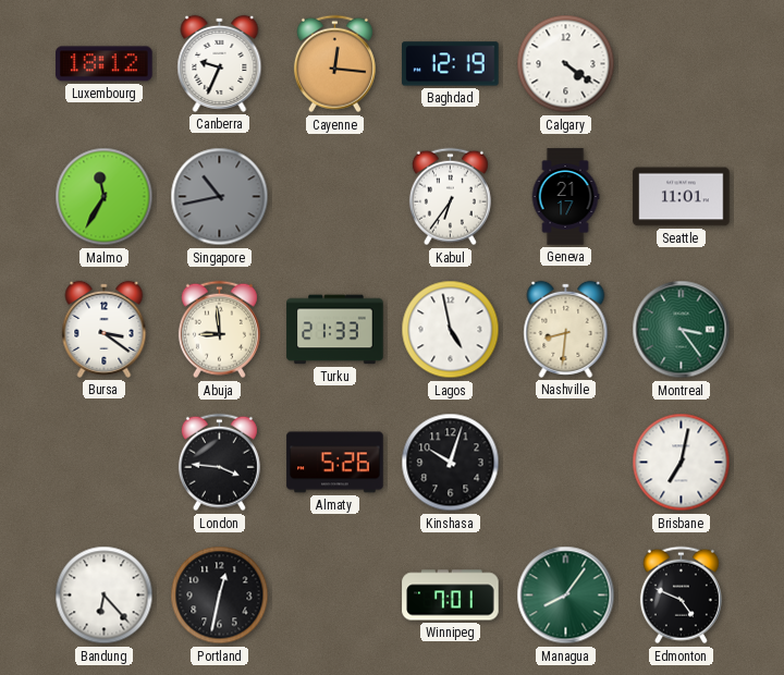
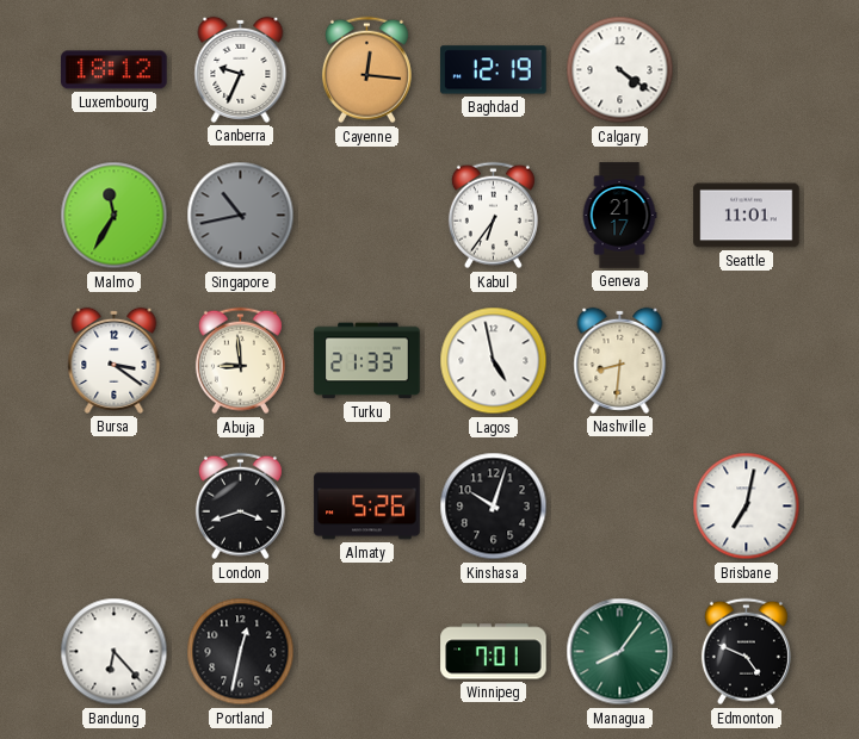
Montreal: 3:24 -> none
London: 3:46 -> 3:42
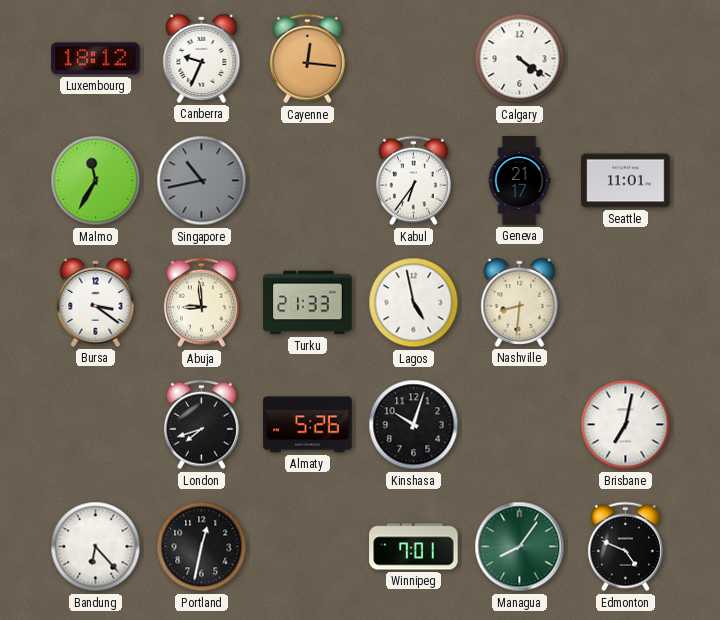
Baghdad: 12:19 -> none
London: 3:42 -> 7:42
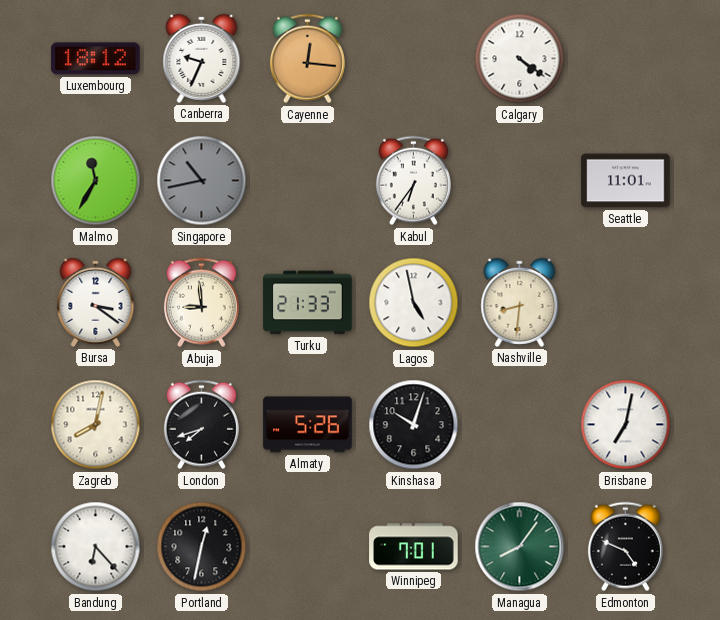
Geneva: 21:17 -> none
Zagreb: none -> 8:02
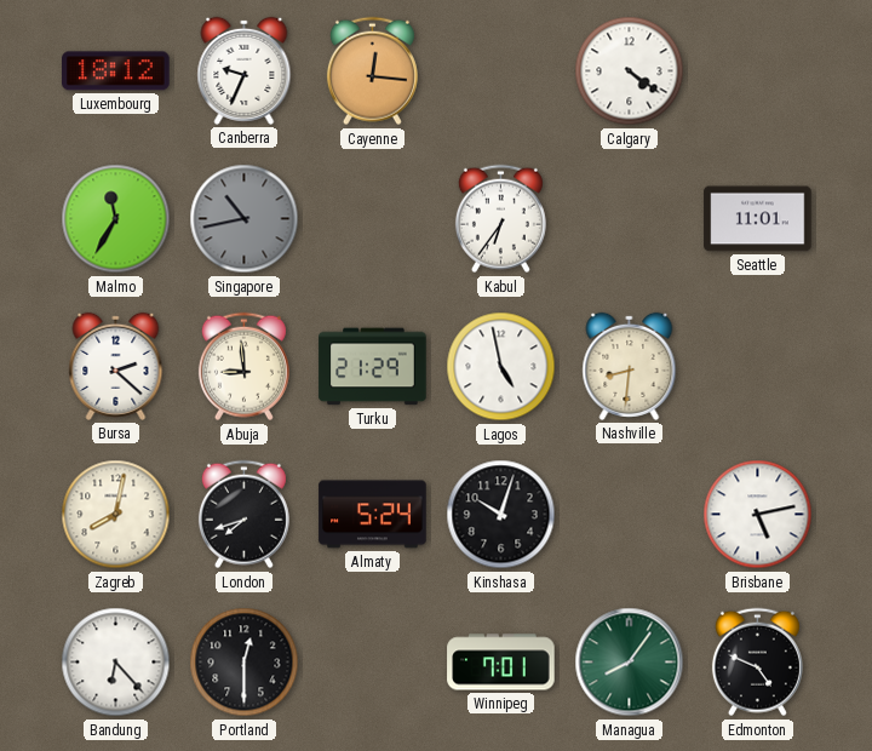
Bursa: 3:21 -> 2:22
Turku: 21:33 -> 21:29
Almaty: 5:26 -> 5:24
Brisbane: 7:02 -> 5:13
Portland: 12:32 -> 12:30
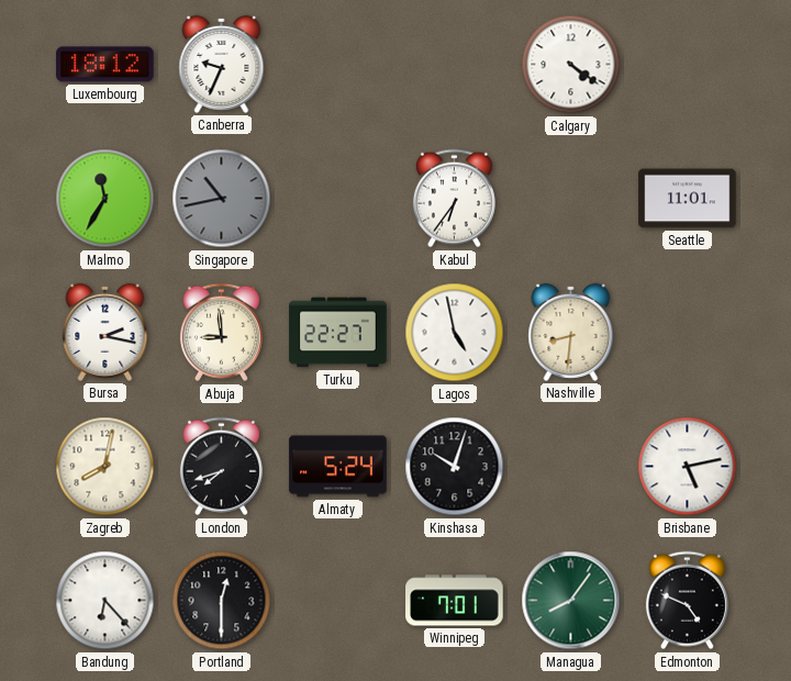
Cayenne: 12:16 -> none
Bursa: 2:22 -> 2:17
Turku: 21:29 -> 22:27
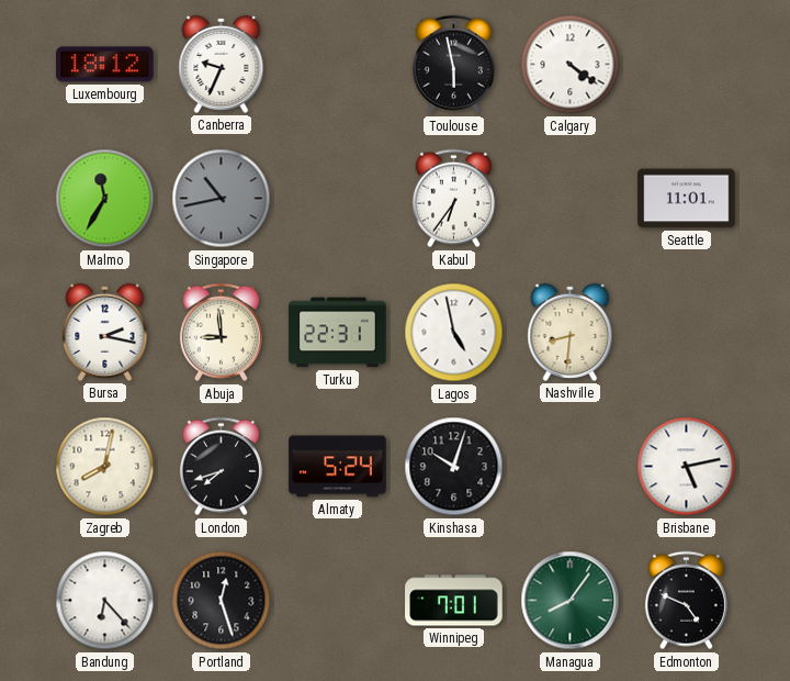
Toulouse: none -> 5:58
Turku: 22:27 -> 22:31
Portland: 12:30 -> 12:27
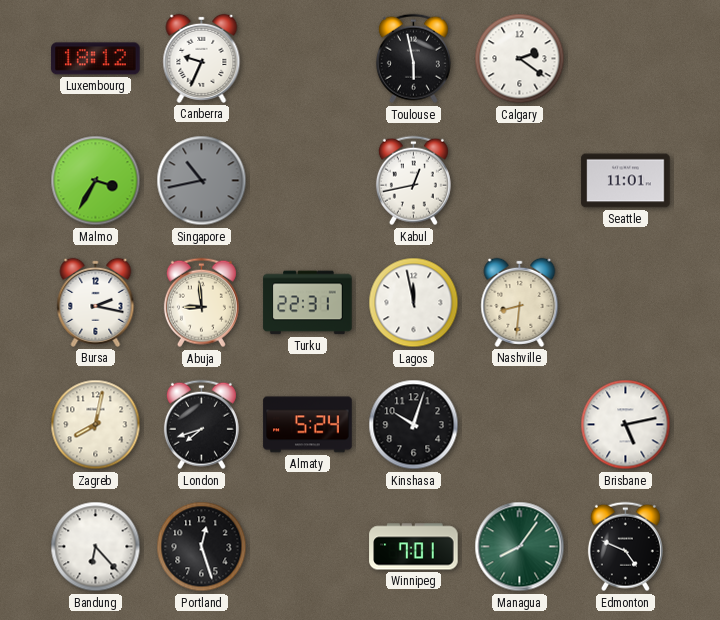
Calgary: 4:21 -> 2:21
Malmo: 11:35 -> 3:35
Kabul: 6:36 -> 12:43
Lagos: 4:58 -> 11:58
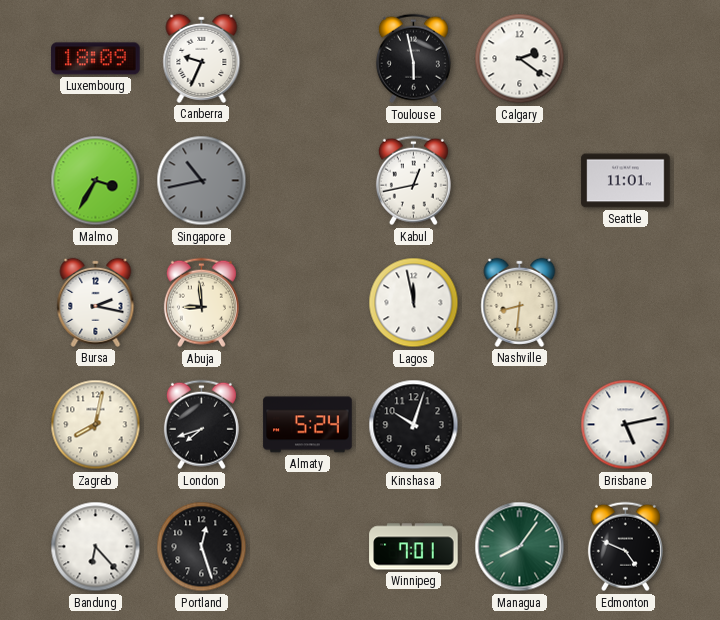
Luxembourg: 18:12 -> 18:09
Turku: 22:31 -> none
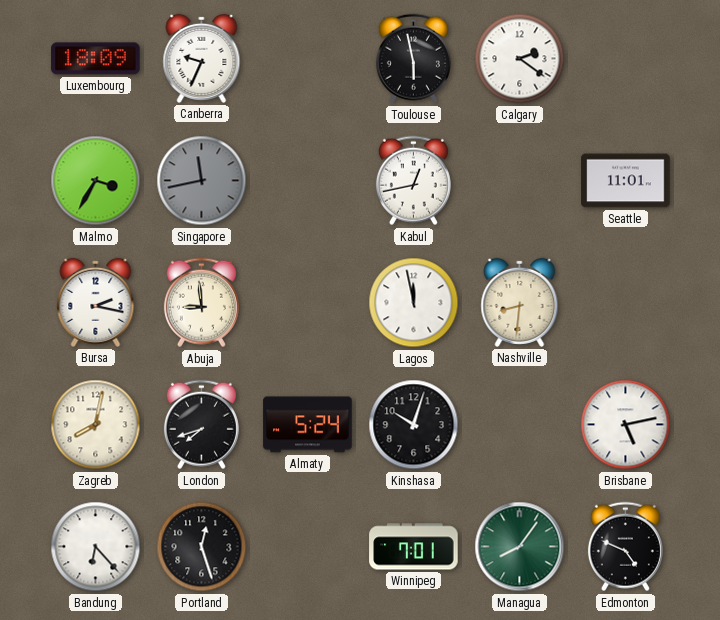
Singapore: 10:43 -> 11:43
